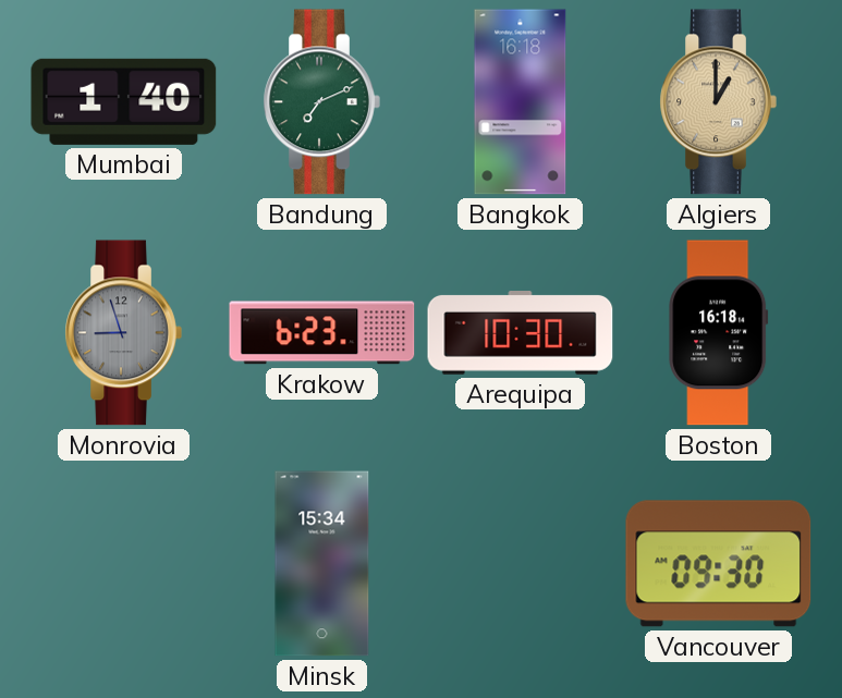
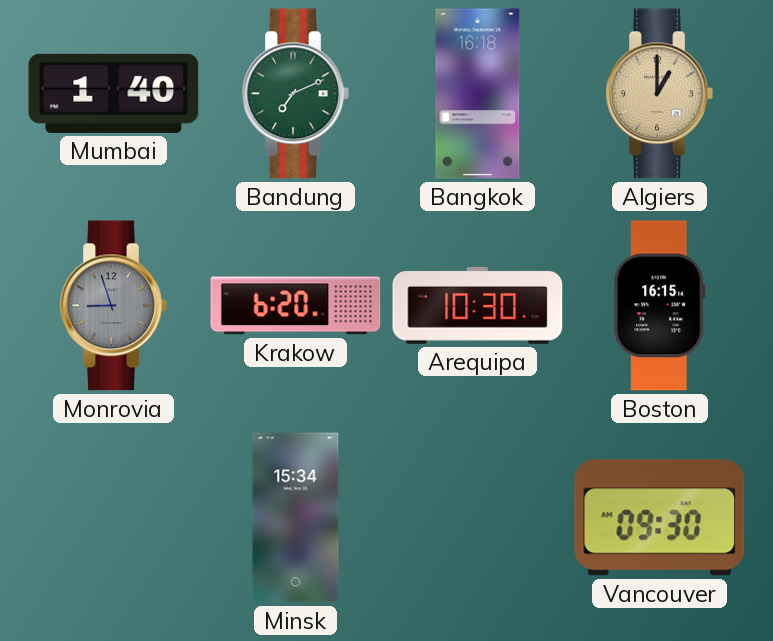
Krakow: 6:23 -> 6:20
Boston: 16:18 -> 16:15
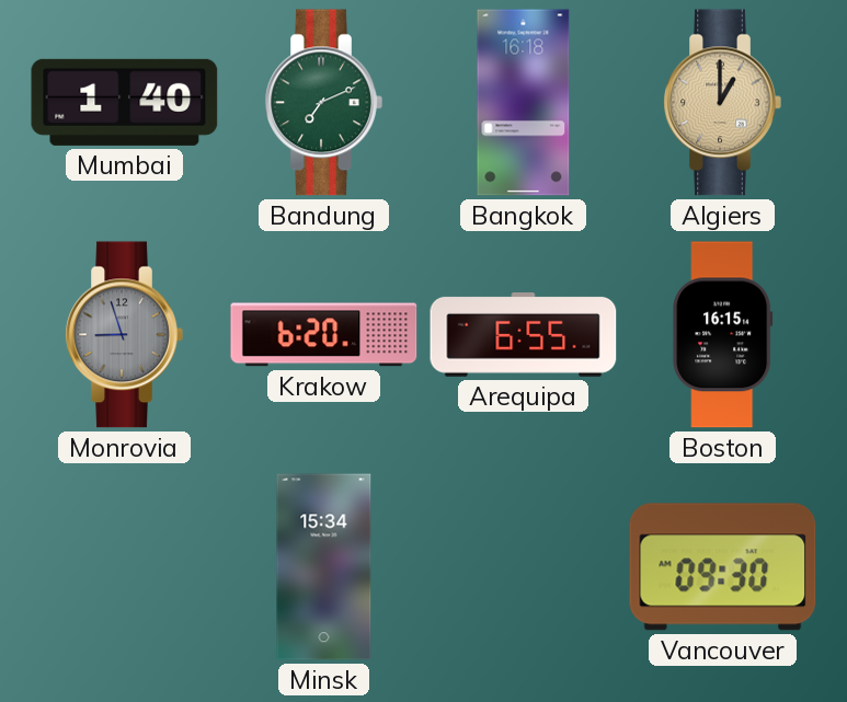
Arequipa: 10:30 -> 6:55
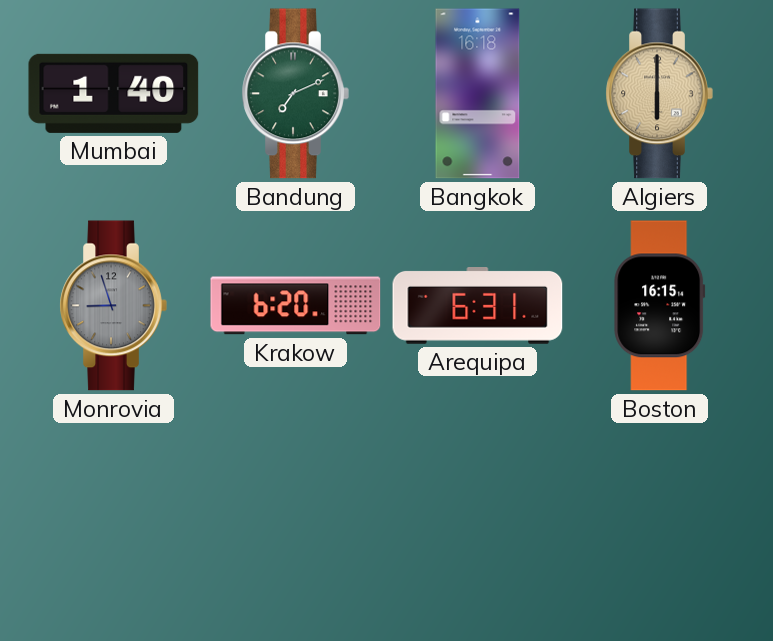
Algiers: 1:00 -> 6:00
Arequipa: 6:55 -> 6:31
Minsk: 15:34 -> none
Vancouver: 09:30 -> none
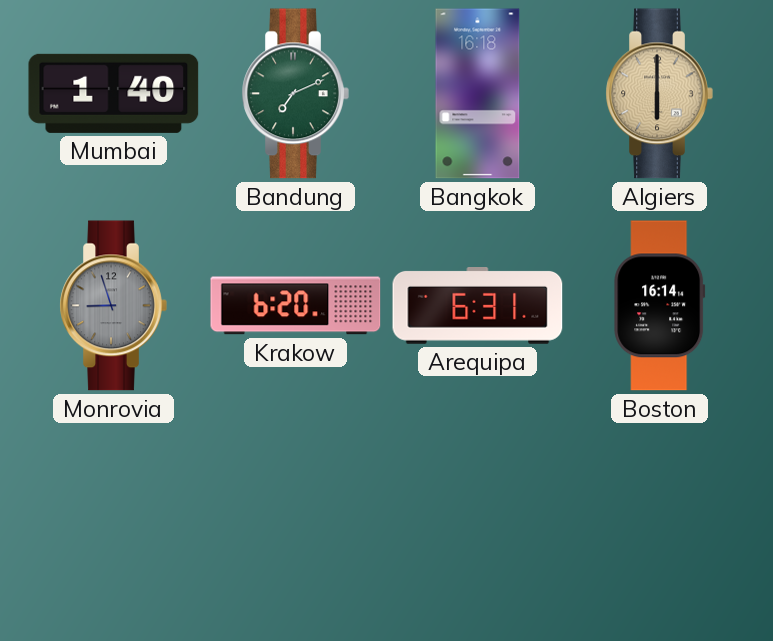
Boston: 16:15 -> 16:14
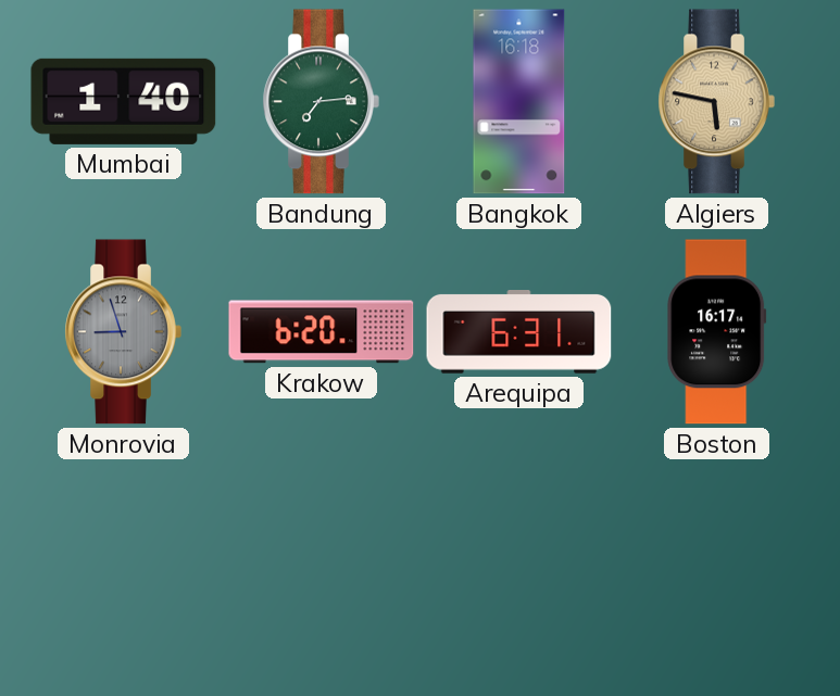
Bandung: 7:11 -> 7:14
Algiers: 6:00 -> 5:47
Boston: 16:14 -> 16:17
